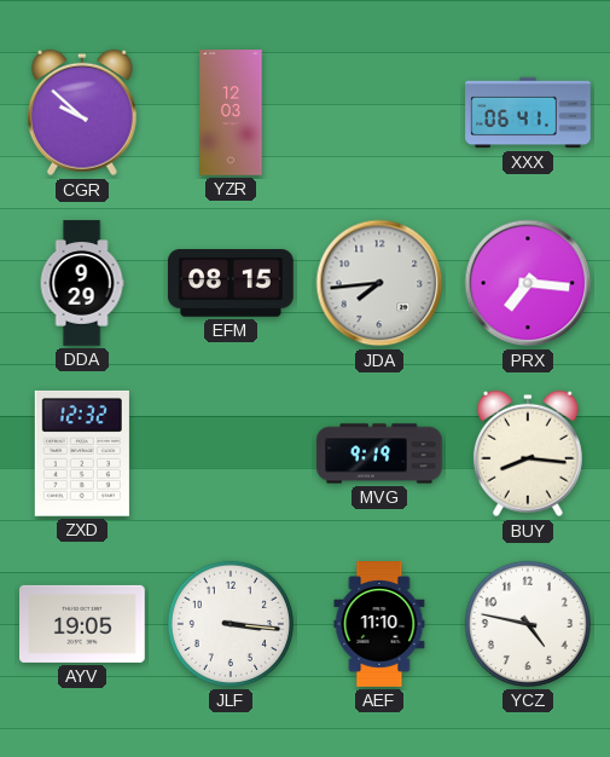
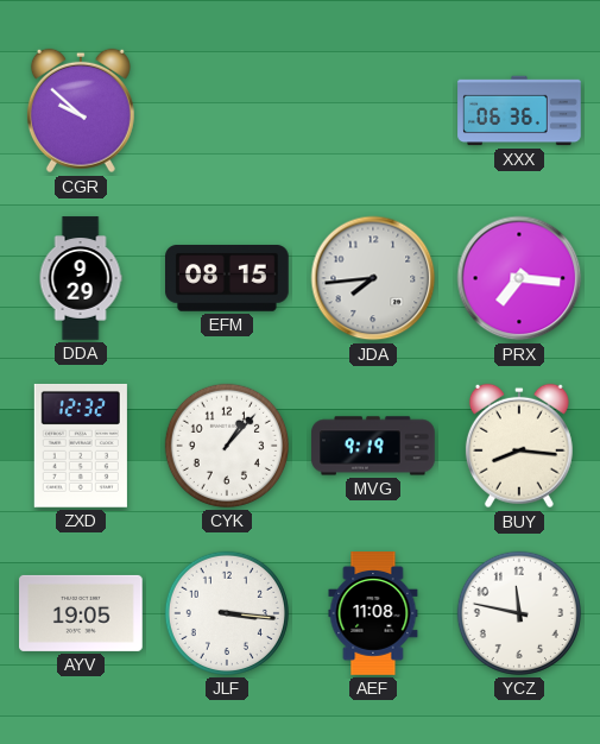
YZR: 12:03 -> none
XXX: 06:41 -> 06:36
CYK: none -> 1:07
AEF: 11:10 -> 11:08
YCZ: 4:47 -> 11:47
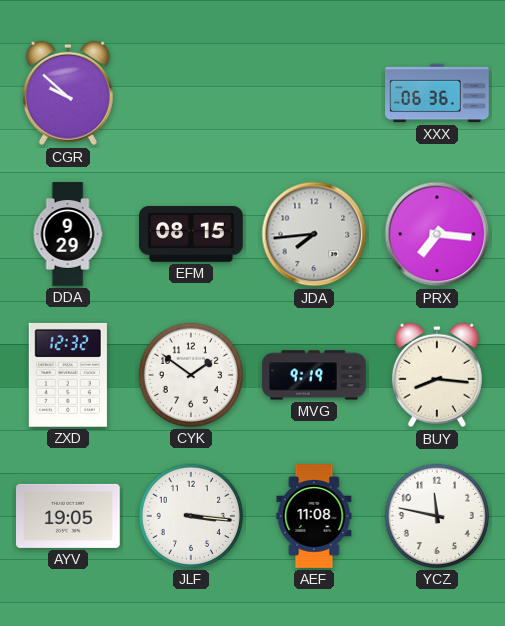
CYK: 1:07 -> 1:51
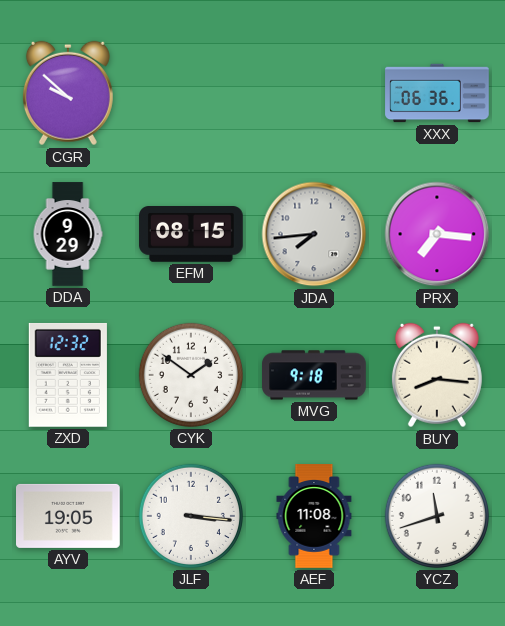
MVG: 9:19 -> 9:18
YCZ: 11:47 -> 11:42
